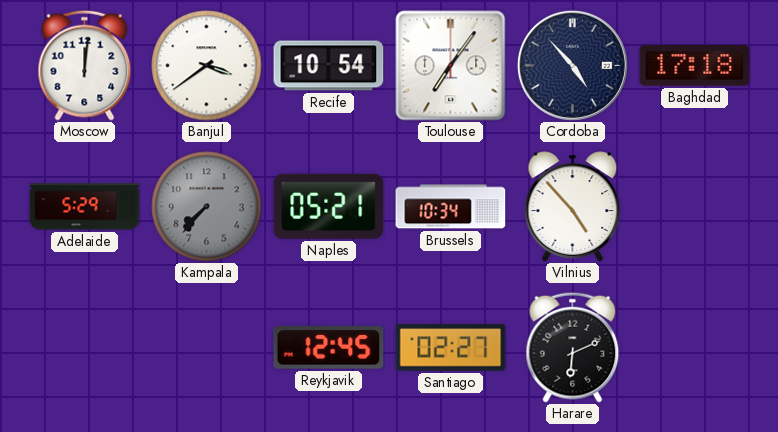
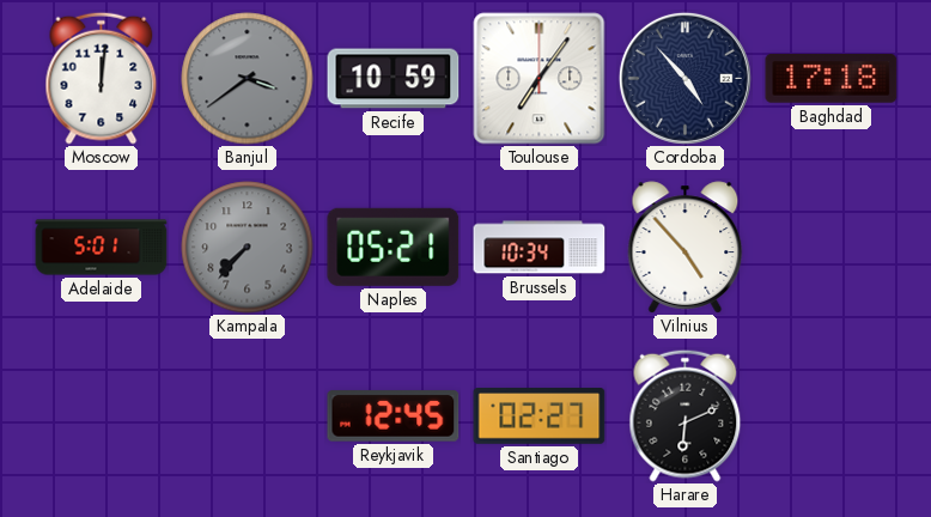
Banjul dial: white -> grey
Recife: 10:54 -> 10:59
Adelaide: 5:29 -> 5:01
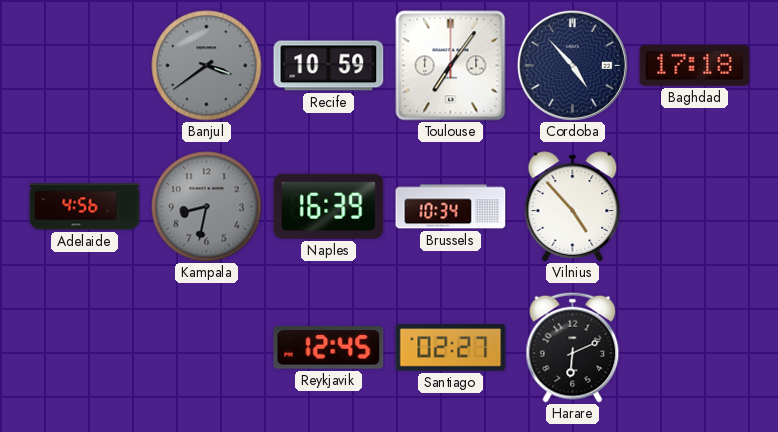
Moscow: 12:01 -> none
Adelaide: 5:01 -> 4:56
Kampala: 7:37 -> 8:32
Naples: 05:21 -> 16:39
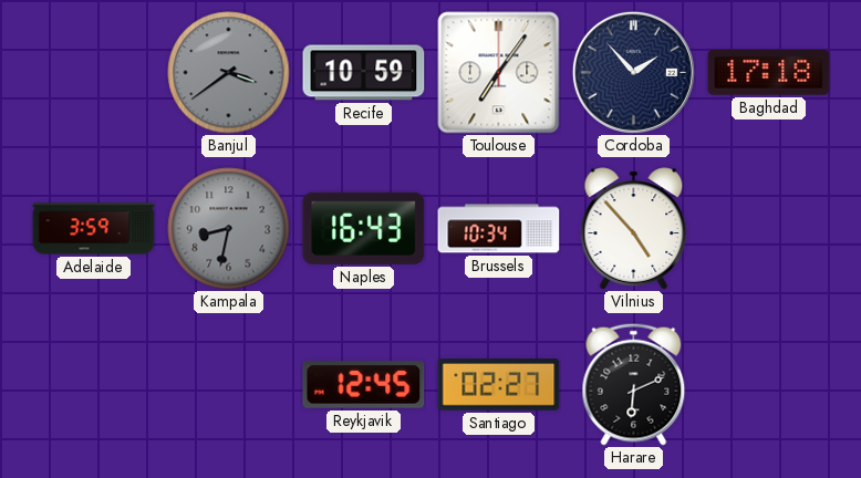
Cordoba: 4:53 -> 1:53
Adelaide: 4:56 -> 3:59
Naples: 16:39 -> 16:43
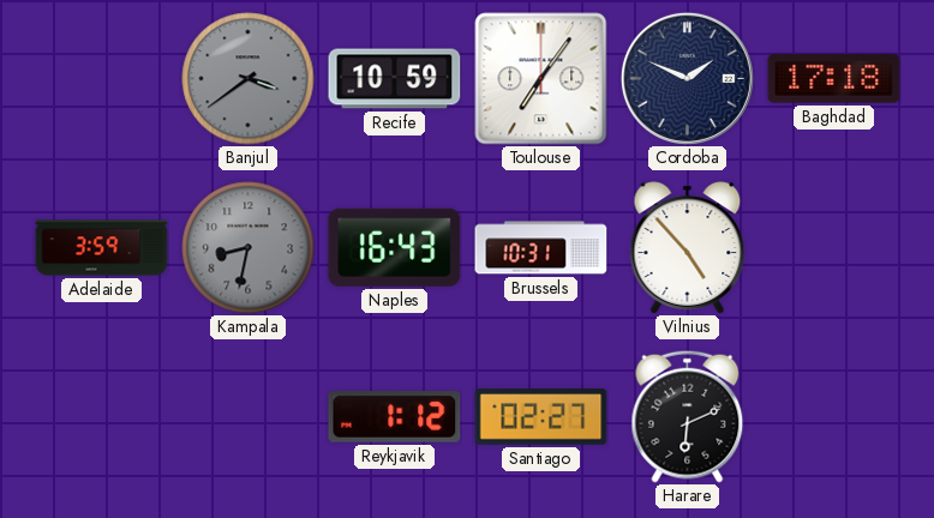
Cordoba: 1:53 -> 1:49
Brussels: 10:34 -> 10:31
Reykjavik: 12:45 -> 1:12
